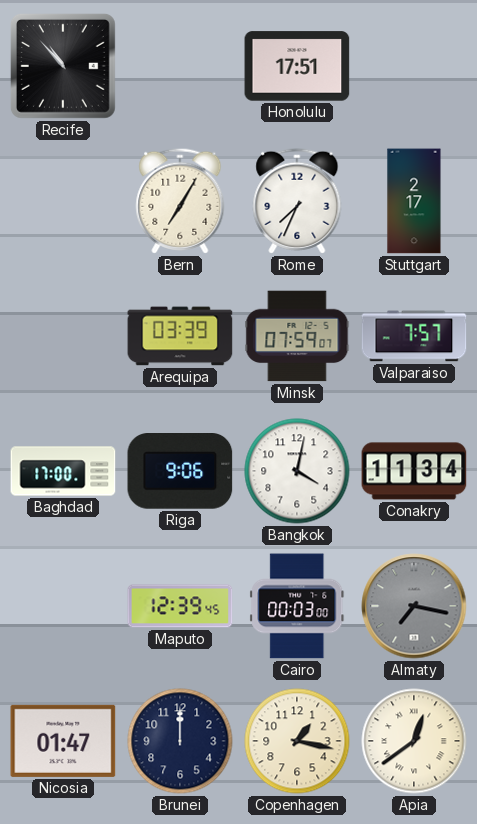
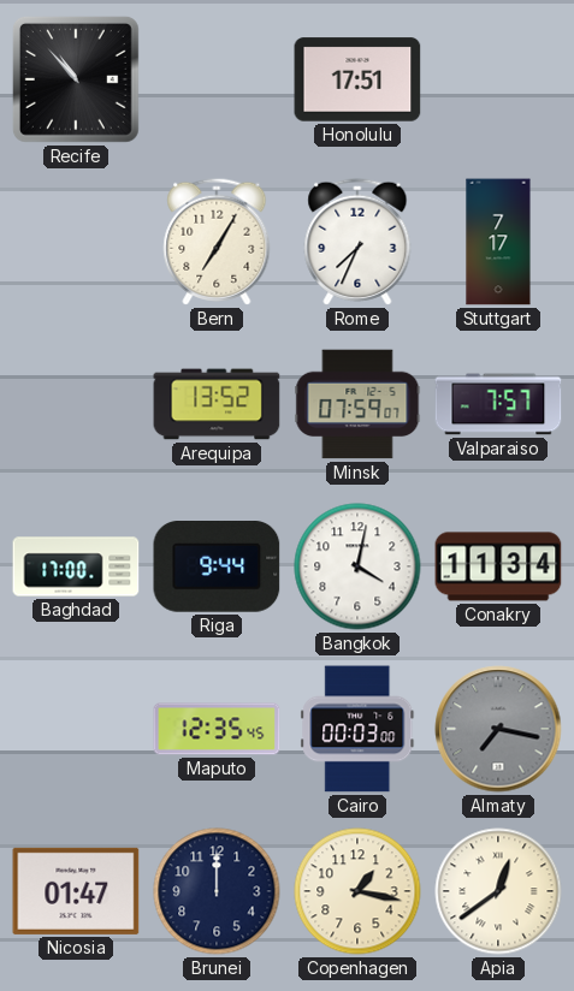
Stuttgart: 2:17 -> 7:17
Arequipa: 03:39 -> 13:52
Riga: 9:06 -> 9:44
Maputo: 12:39 -> 12:35
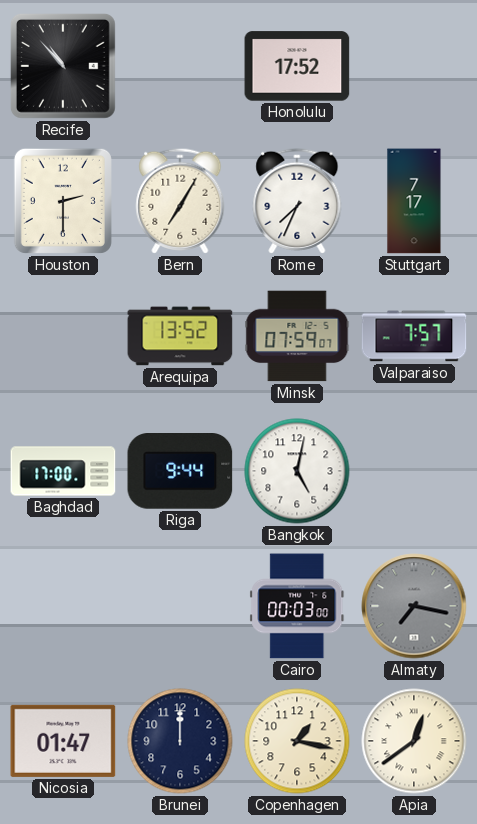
Honolulu: 17:51 -> 17:52
Houston: none -> 2:30
Bangkok: 4:02 -> 5:02
Conakry: 11:34 -> none
Maputo: 12:35 -> none
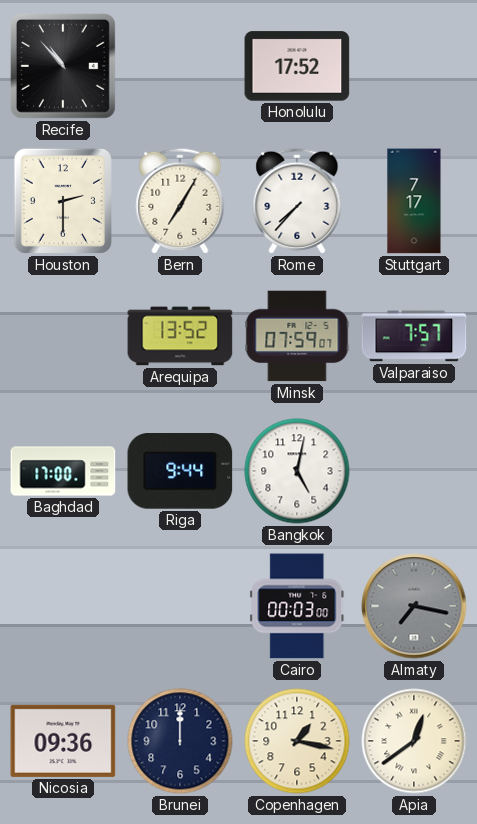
Rome: 7:34 -> 7:37
Nicosia: 01:47 -> 09:36
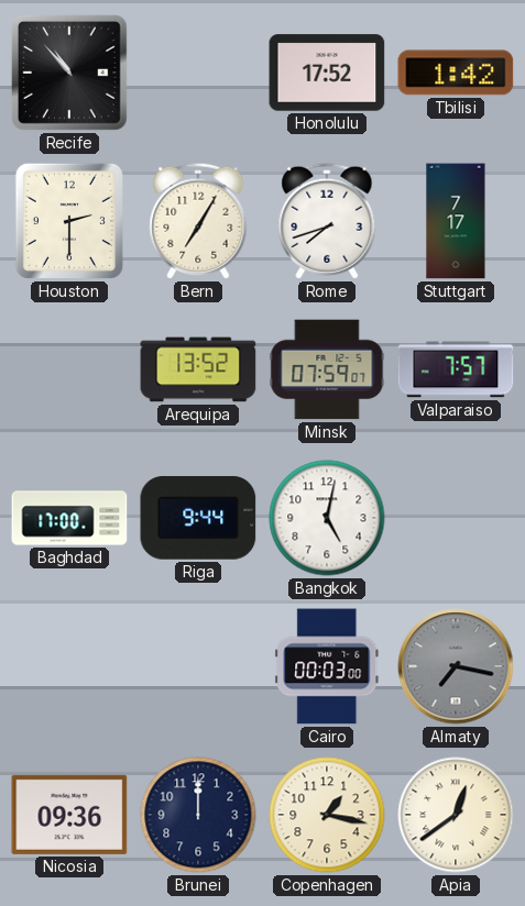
Tbilisi: none -> 1:42
Rome: 7:37 -> 7:42
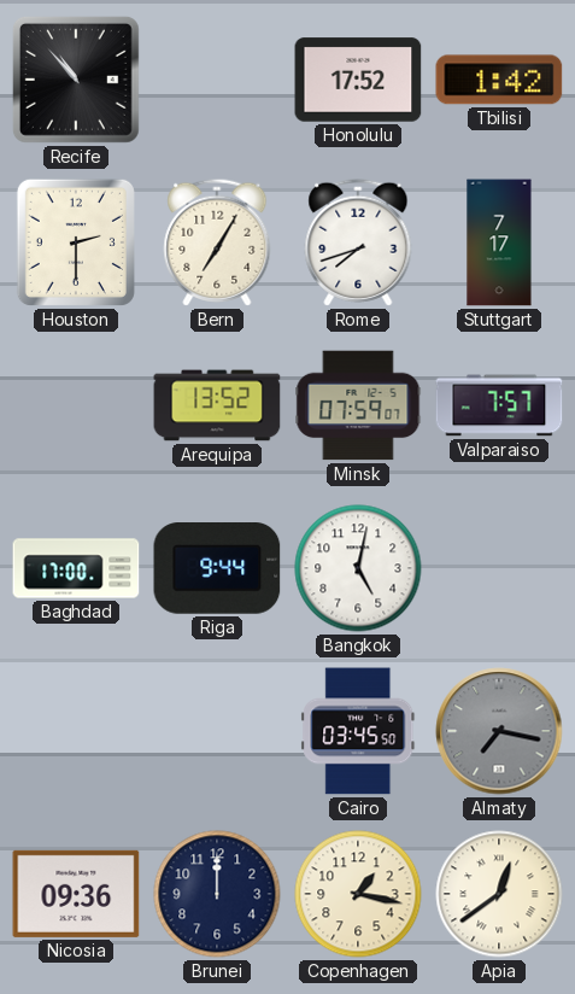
Cairo: 00:03 -> 03:45
